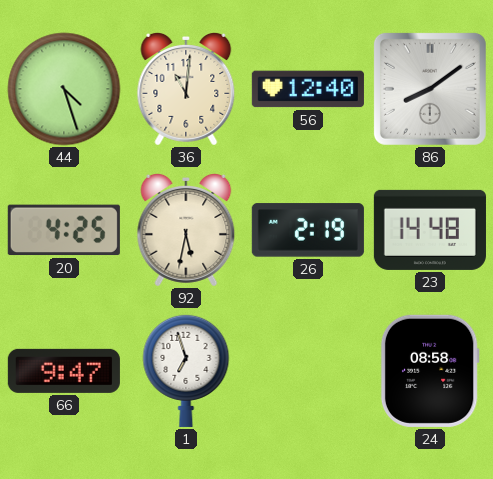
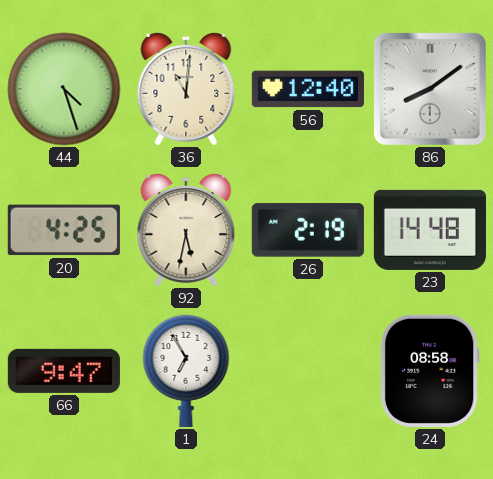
1: 6:57 -> 6:55
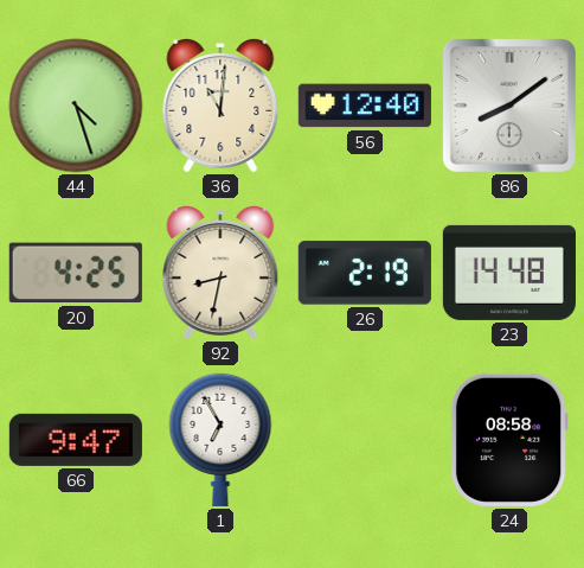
92: 5:32 -> 8:32
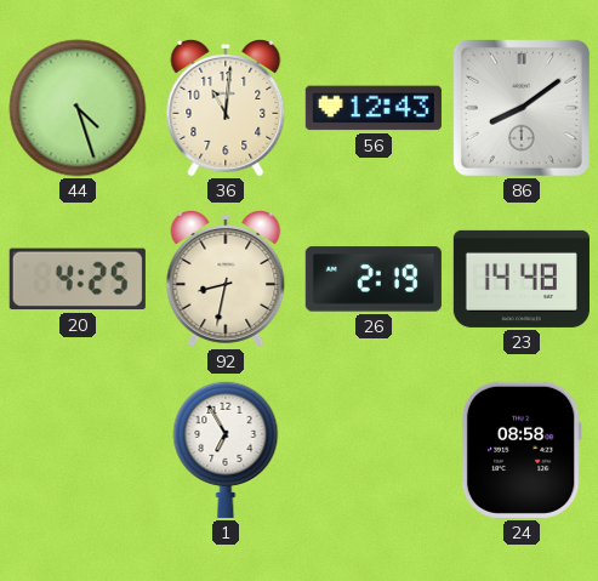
56: 12:40 -> 12:43
66: 9:47 -> none
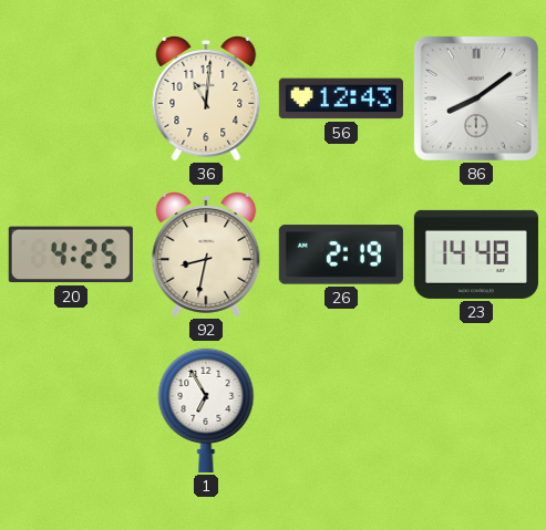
44: 4:27 -> none
24: 08:58 -> none
